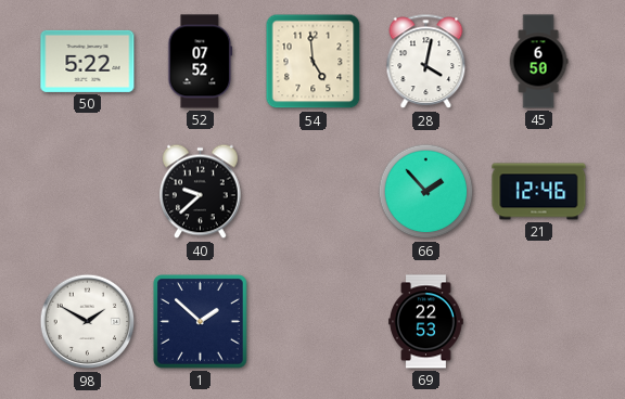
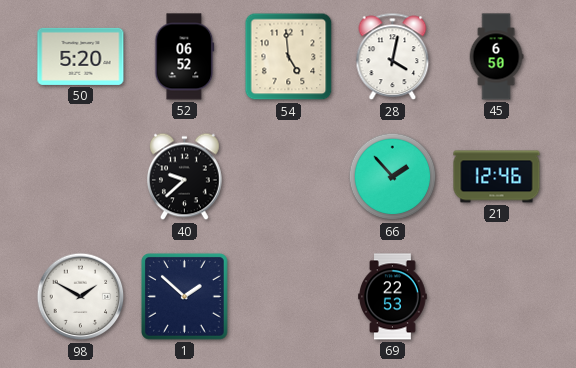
50: 5:22 -> 5:20
52: 07:52 -> 06:52
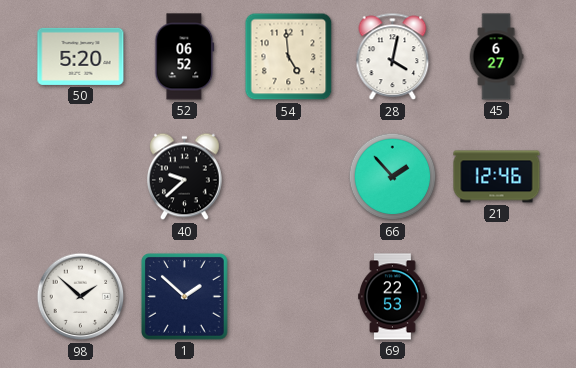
45: 6:50 -> 6:27
98: 1:50 -> 1:52
